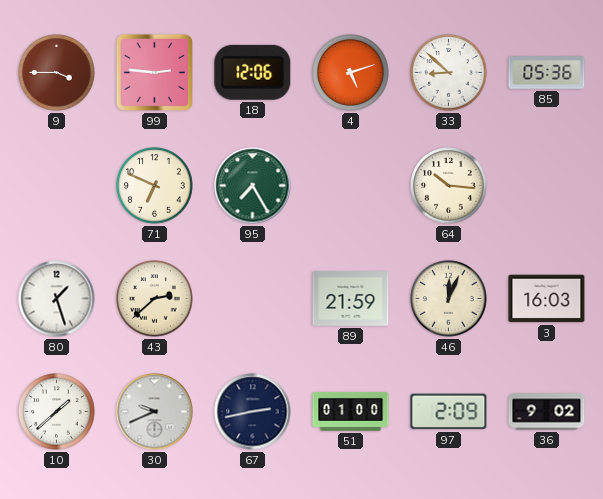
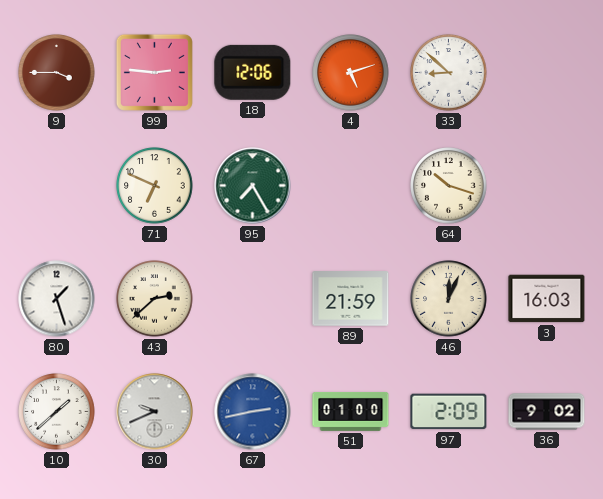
85: 05:36 -> none
64: 10:16 -> 10:18
67 dial: navy -> blue
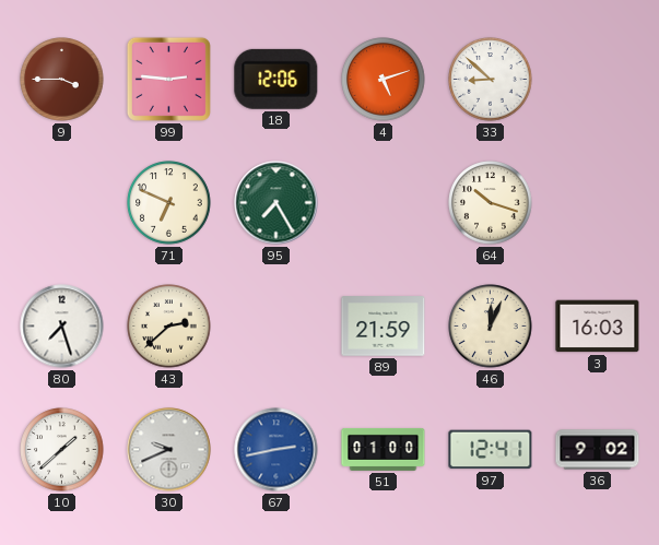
80: 1:27 -> 7:27
97: 2:09 -> 12:41
